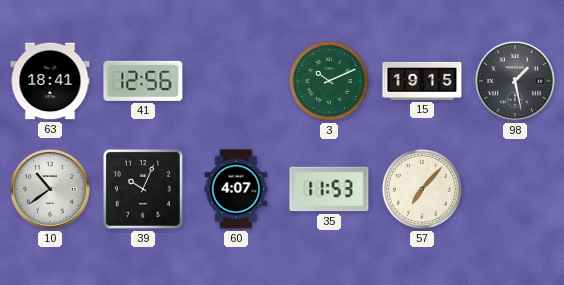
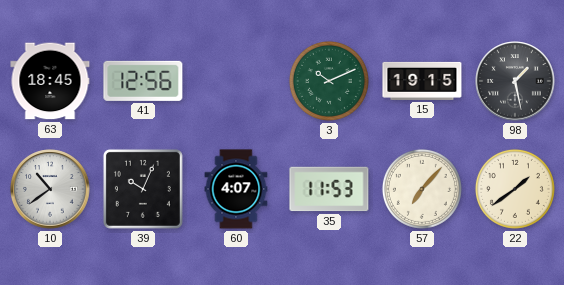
63: 18:41 -> 18:45
22: none -> 1:39
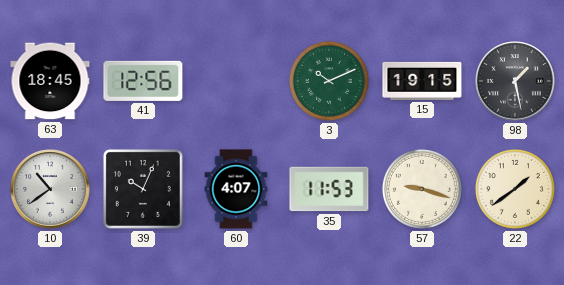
57: 7:07 -> 9:18
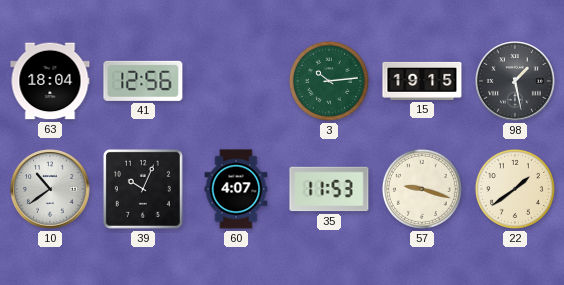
63: 18:45 -> 18:04
3: 10:11 -> 10:14
